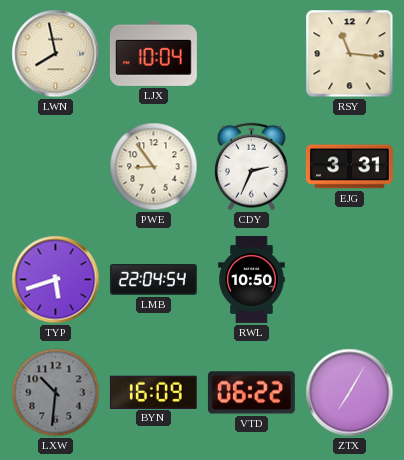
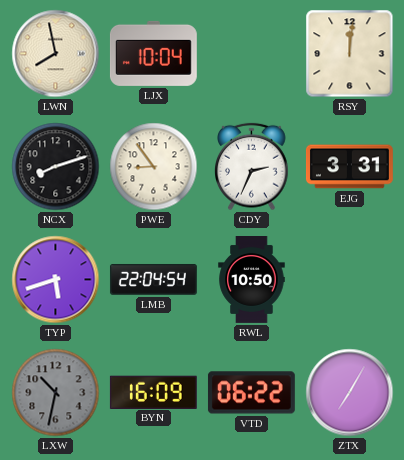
RSY: 11:16 -> 12:01
NCX: none -> 8:12
LXW: 10:31 -> 10:32
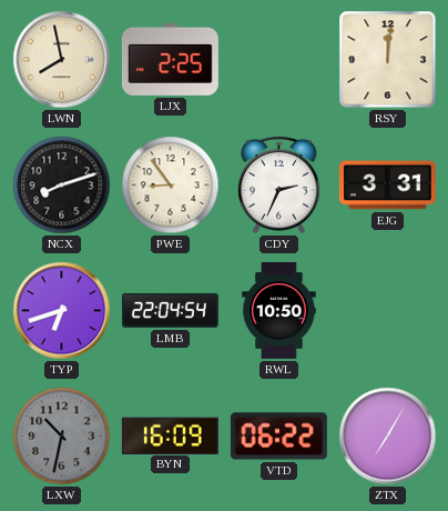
LJX: 10:04 -> 2:25
TYP: 5:42 -> 6:42
